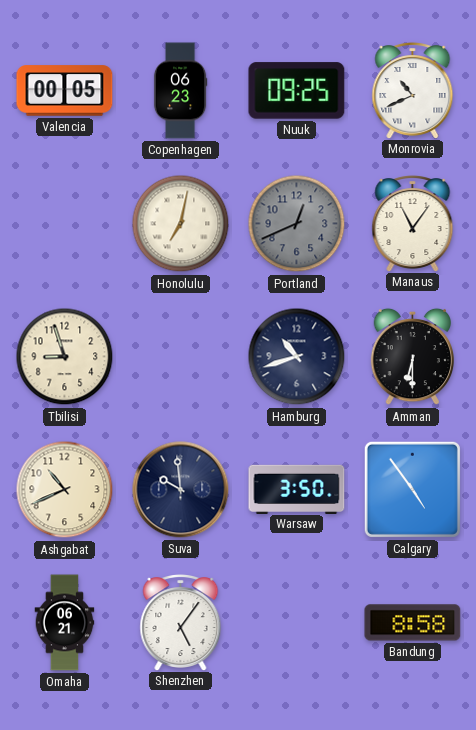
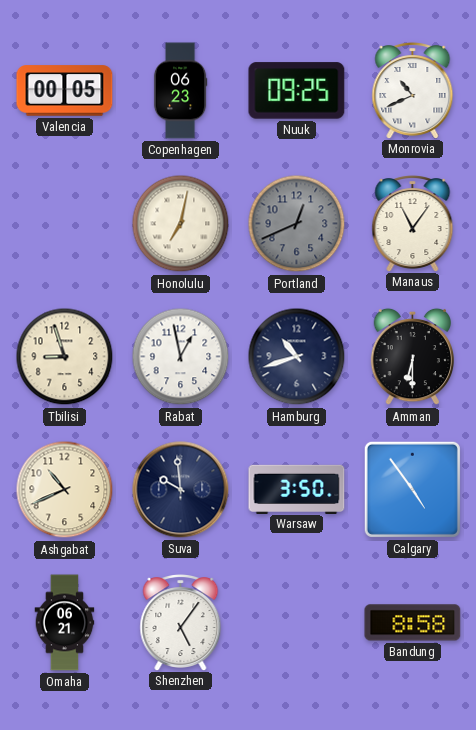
Rabat: none -> 12:58
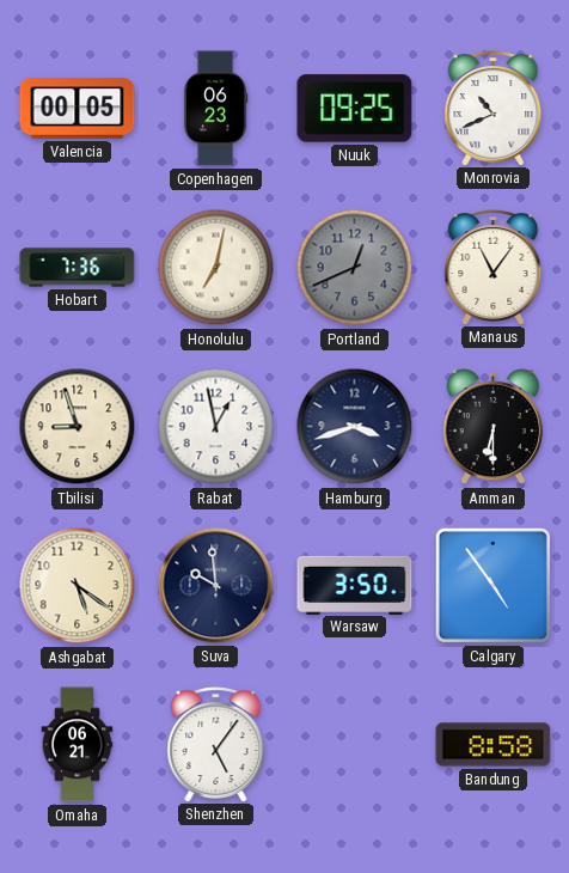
Hobart: none -> 7:36
Hamburg: 10:42 -> 3:42
Ashgabat: 10:41 -> 5:21
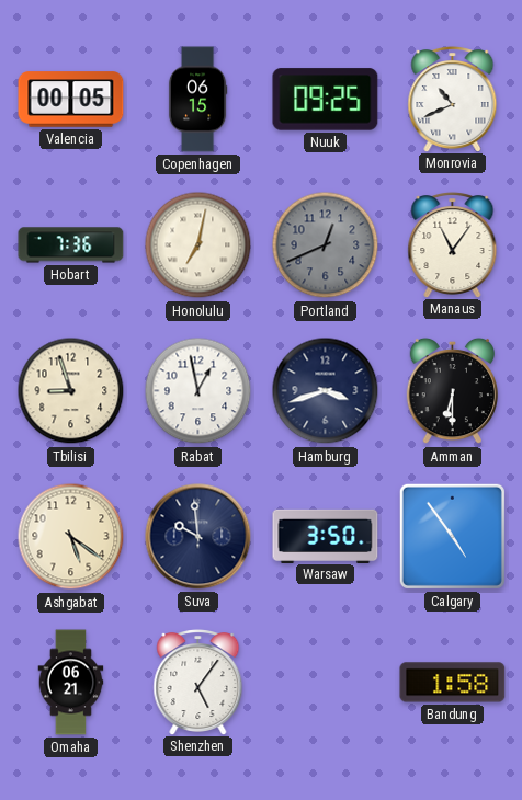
Copenhagen: 06:23 -> 06:15
Bandung: 8:58 -> 1:58
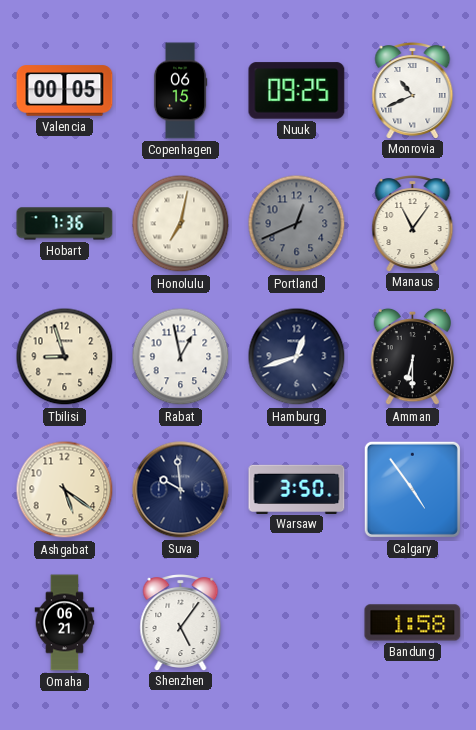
Hamburg: 3:42 -> 12:42
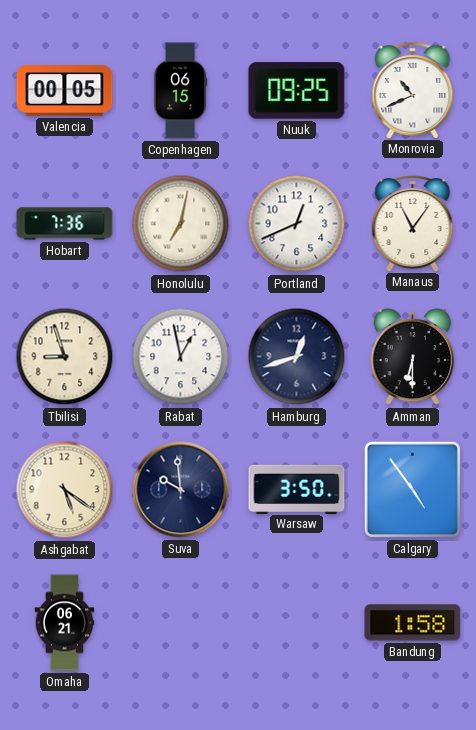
Portland dial: grey -> white
Shenzhen: 5:06 -> none
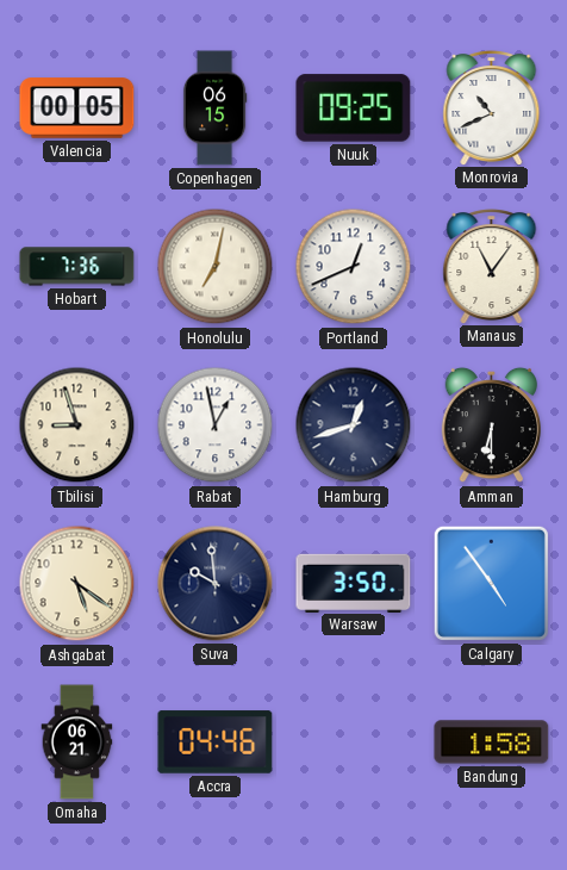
Accra: none -> 04:46
